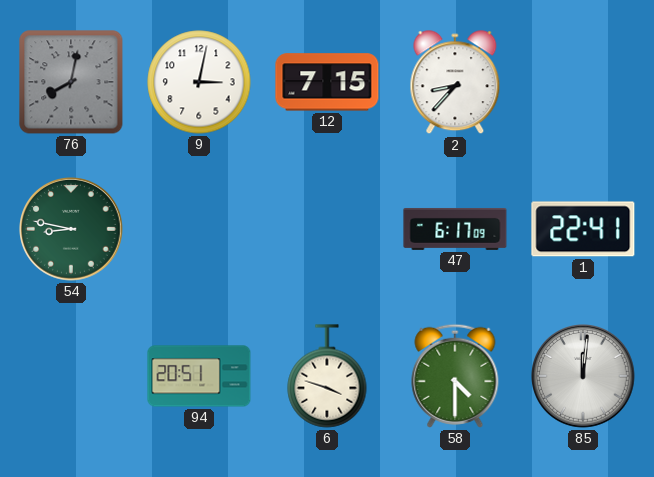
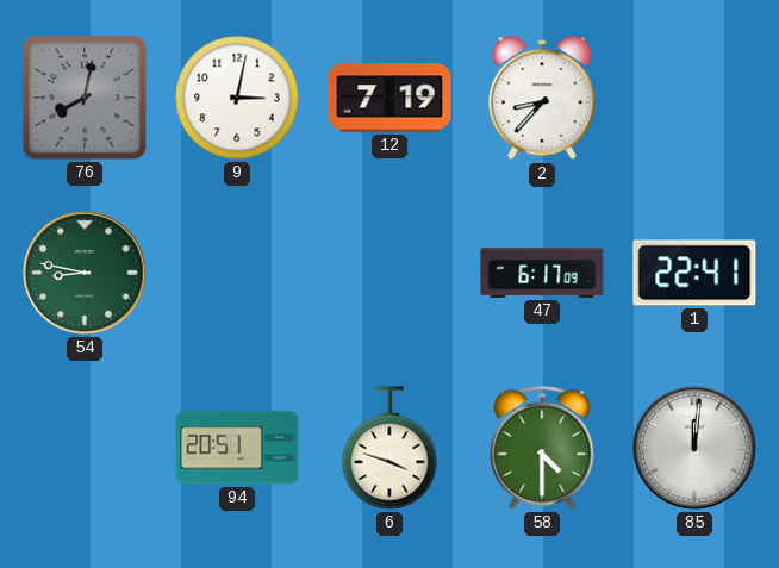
12: 7:15 -> 7:19
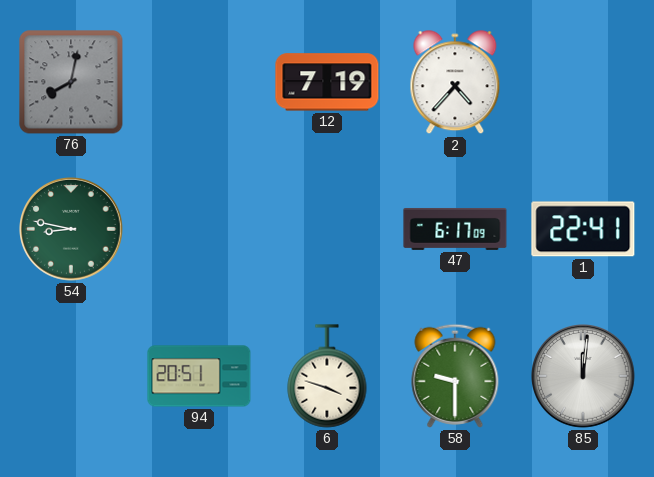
9: 3:02 -> none
2: 8:37 -> 4:37
58: 4:30 -> 9:30
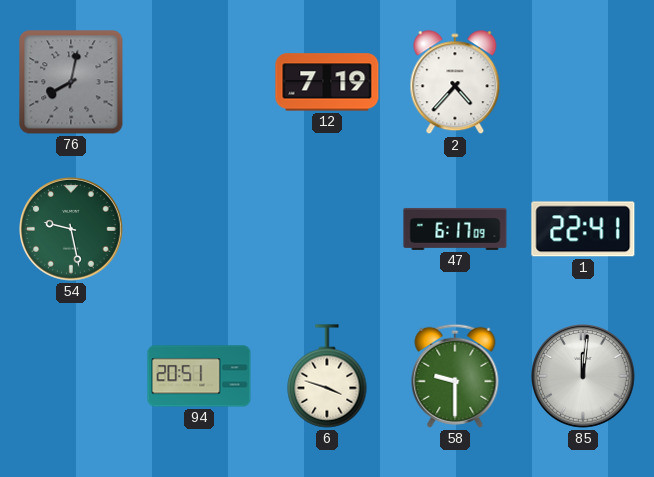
54: 8:47 -> 9:28
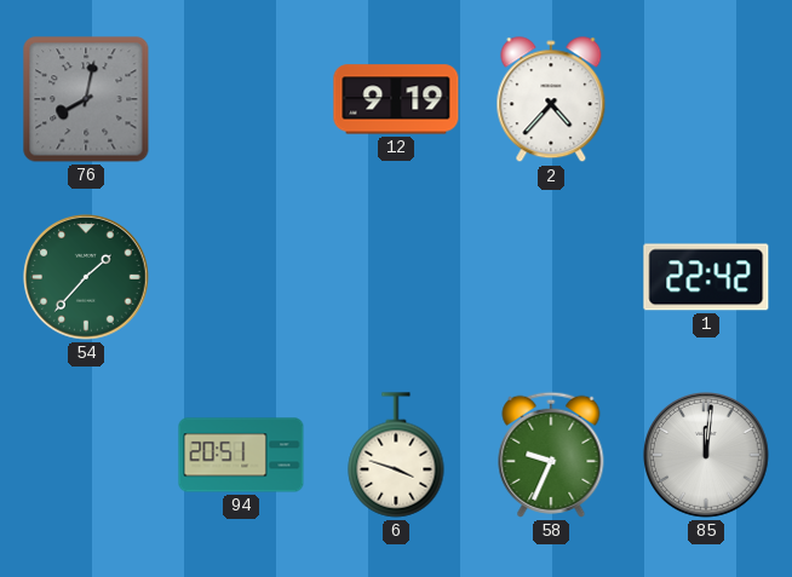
12: 7:19 -> 9:19
54: 9:28 -> 1:37
47: 6:17 -> none
1: 22:41 -> 22:42
58: 9:30 -> 9:34
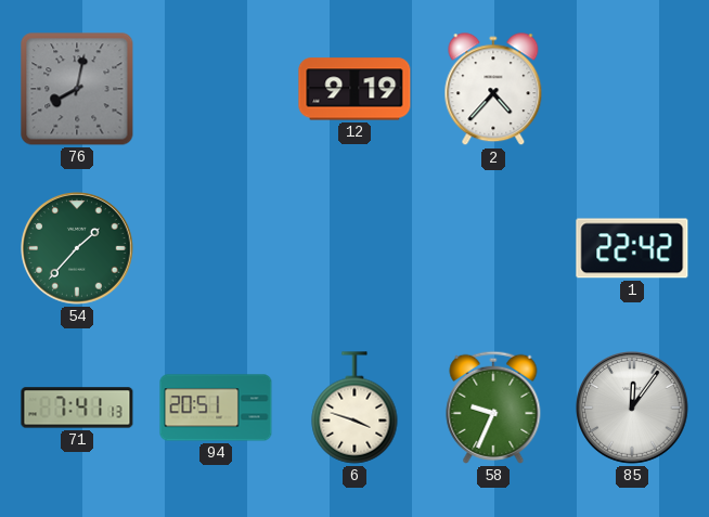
71: none -> 7:41
85: 12:01 -> 12:06
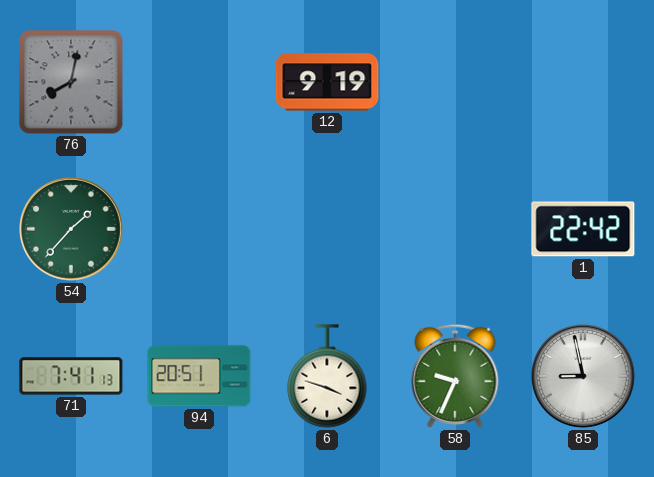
2: 4:37 -> none
85: 12:06 -> 8:58
